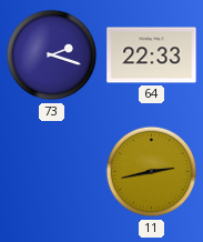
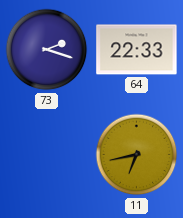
11: 2:43 -> 6:43
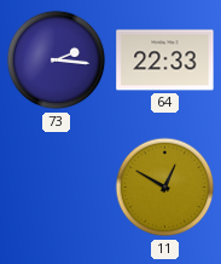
73: 2:18 -> 2:16
11: 6:43 -> 12:50
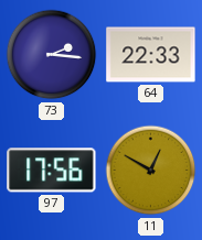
97: none -> 17:56
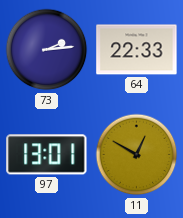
73: 2:16 -> 2:14
97: 17:56 -> 13:01
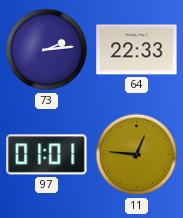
97: 13:01 -> 01:01
11: 12:50 -> 12:46
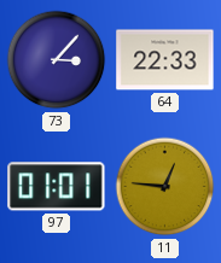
73: 2:14 -> 3:07
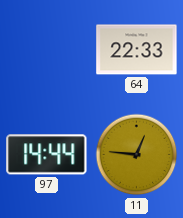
73: 3:07 -> none
97: 01:01 -> 14:44
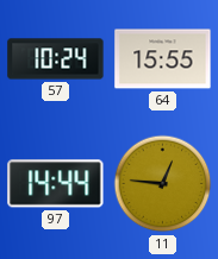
57: none -> 10:24
64: 22:33 -> 15:55
